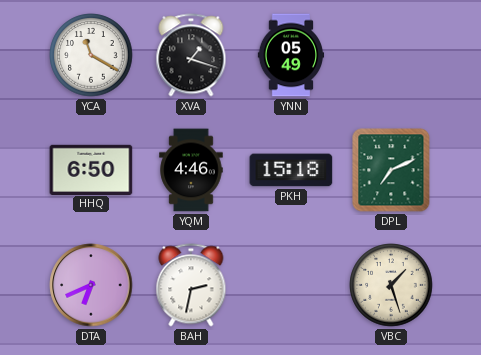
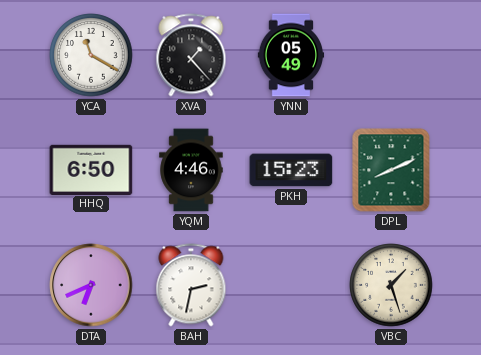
XVA: 1:18 -> 1:23
PKH: 15:18 -> 15:23
DPL: 7:11 -> 8:11
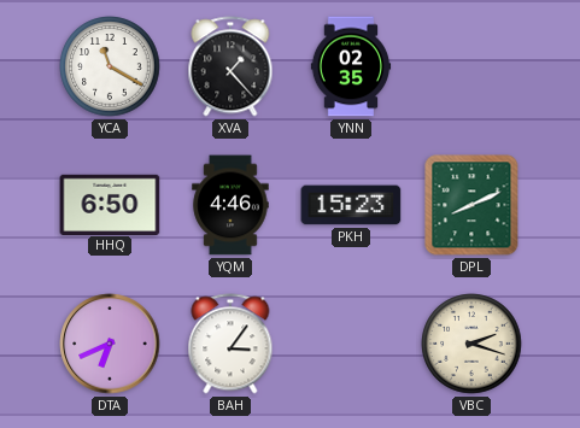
YNN: 05:49 -> 02:35
BAH: 2:32 -> 3:06
VBC: 1:27 -> 2:18
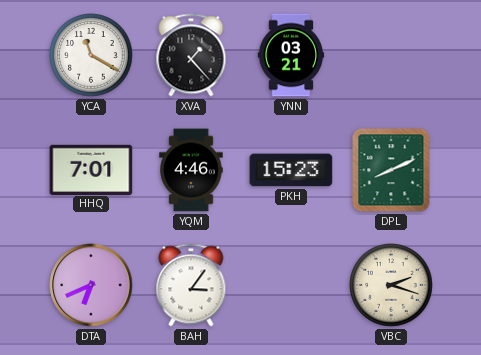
YNN: 02:35 -> 03:21
HHQ: 6:50 -> 7:01
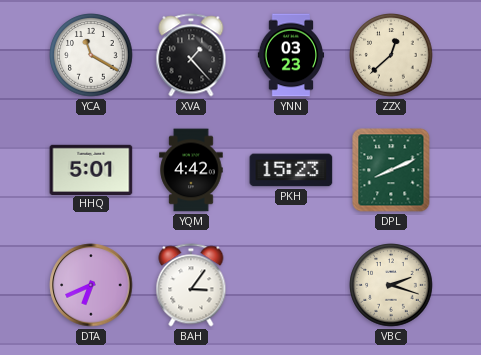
YNN: 03:21 -> 03:23
ZZX: none -> 12:38
HHQ: 7:01 -> 5:01
YQM: 4:46 -> 4:42
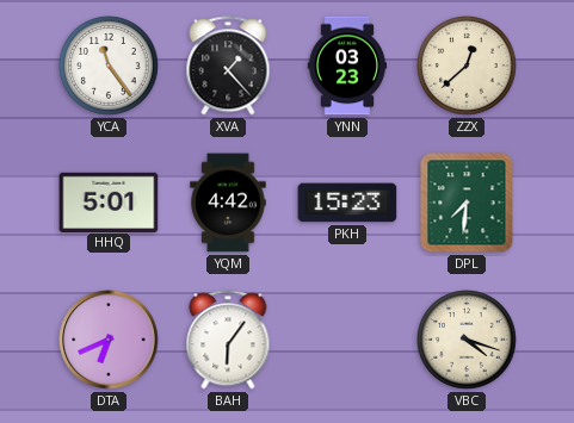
YCA: 11:20 -> 11:24
DPL: 8:11 -> 7:31
BAH: 3:06 -> 6:06
VBC: 2:18 -> 4:18
